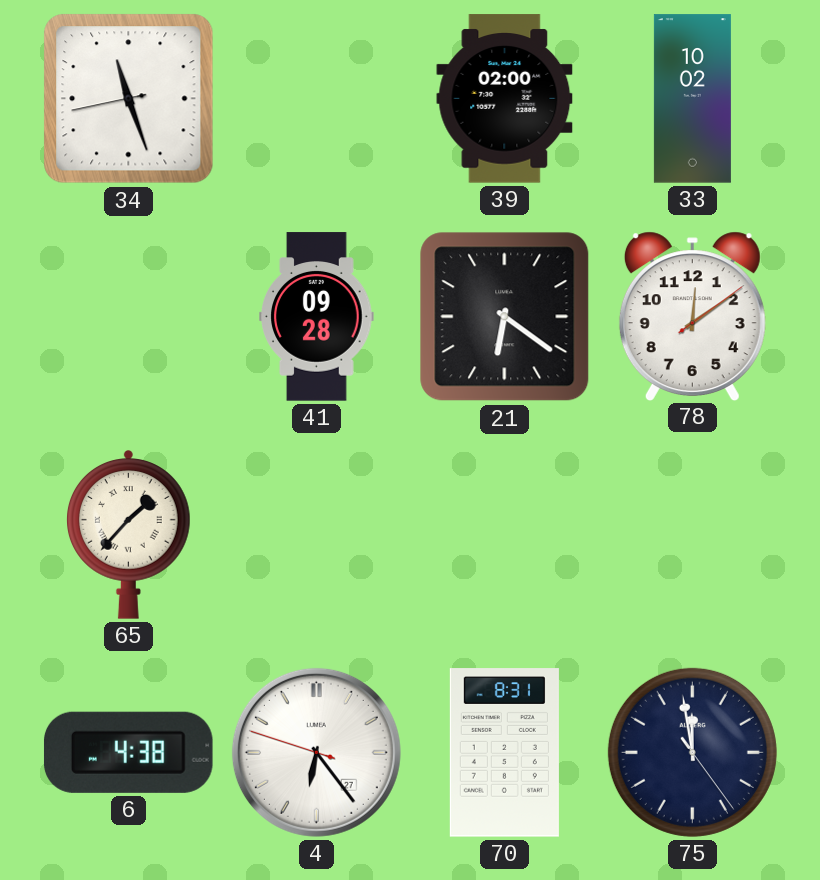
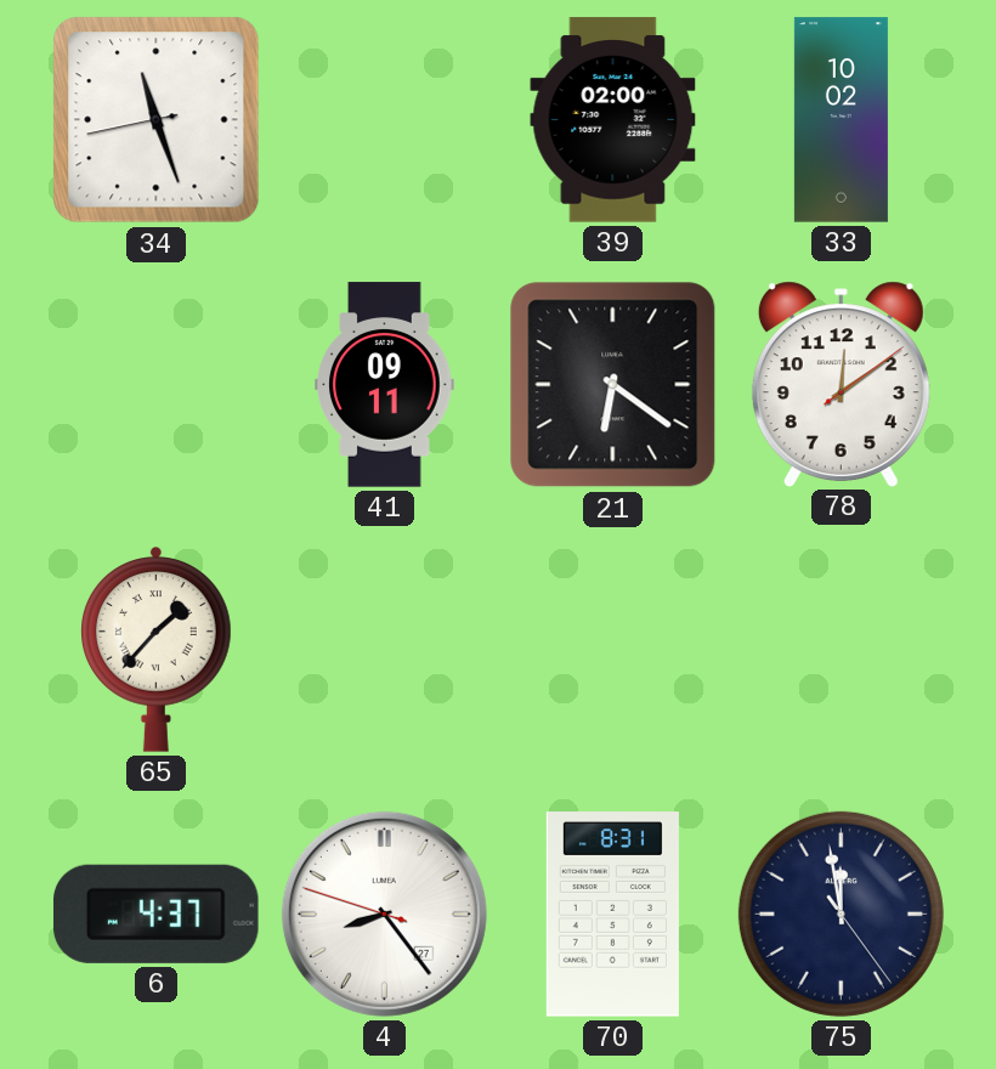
41: 09:28 -> 09:11
6: 4:38 -> 4:37
4: 6:23 -> 8:23
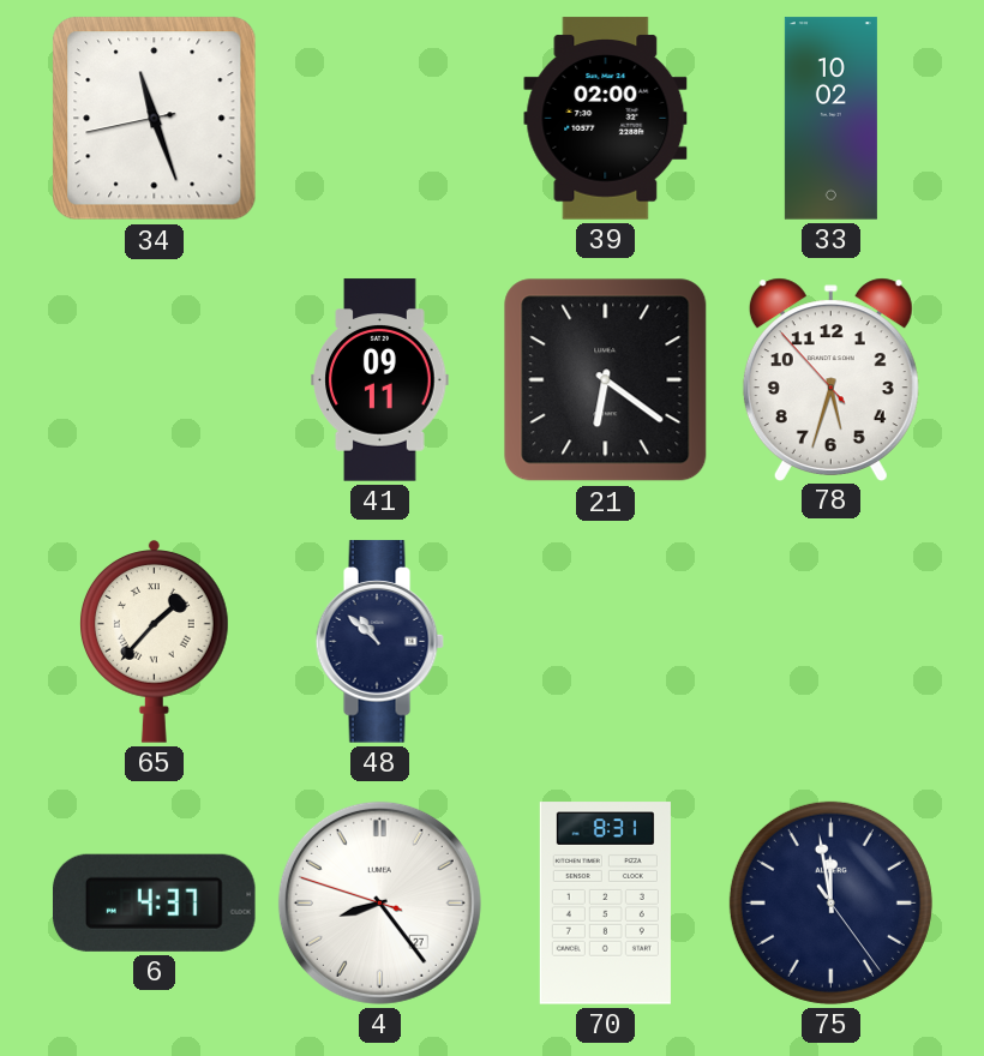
78: 12:09 -> 5:32
48: none -> 10:52
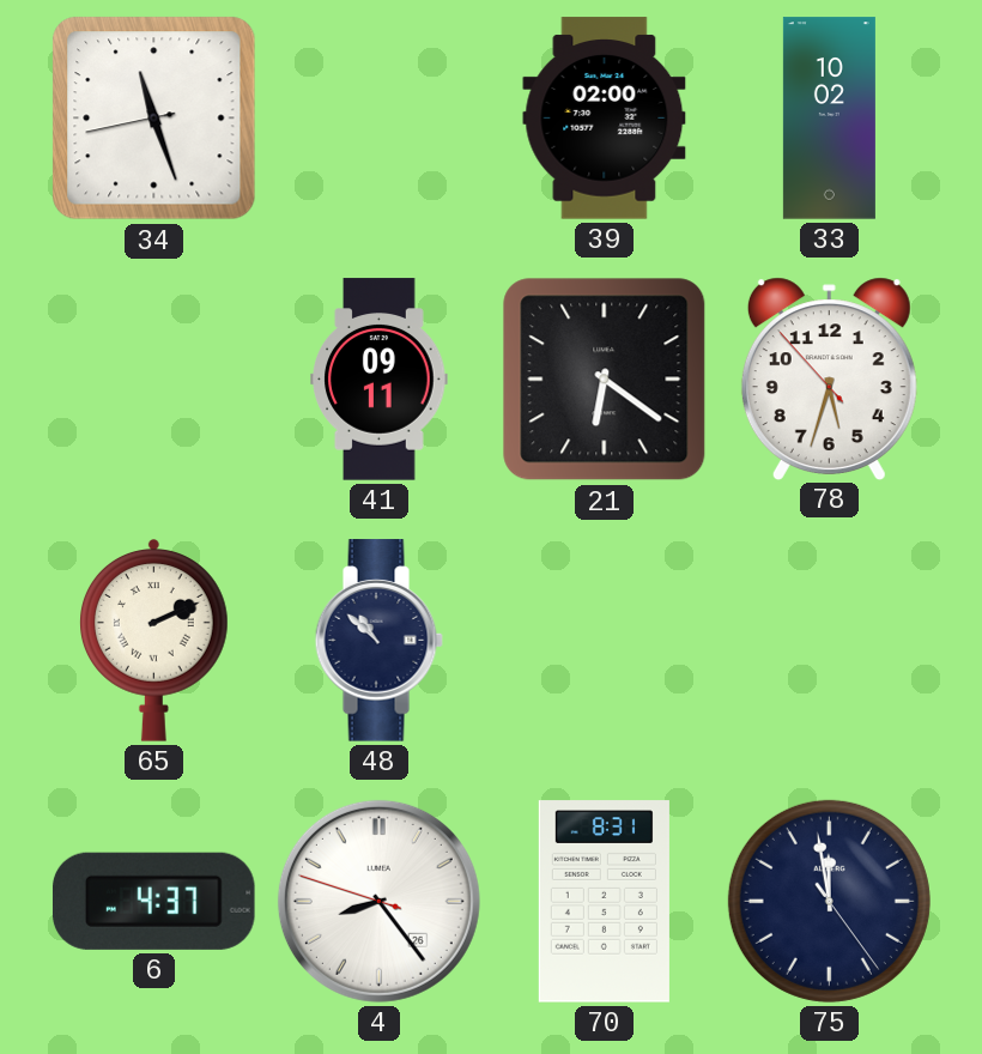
65: 1:37 -> 2:11
4 date: 27 -> 26
